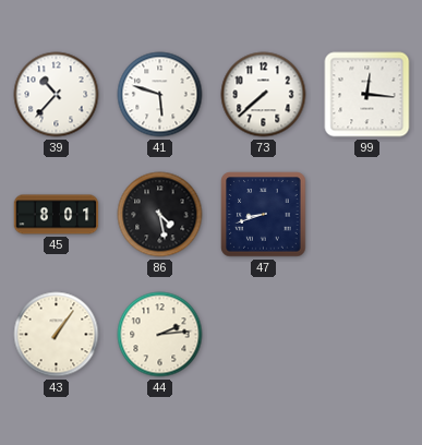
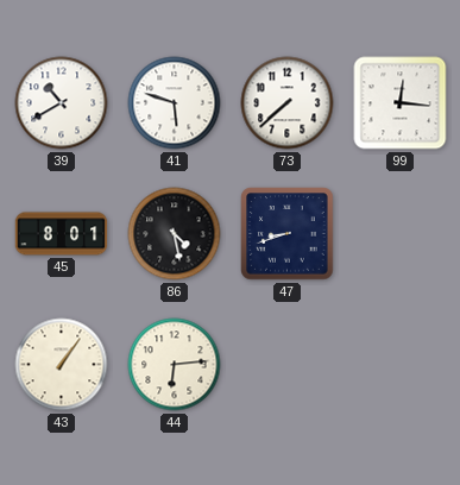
39: 10:37 -> 10:40
44: 2:14 -> 6:14
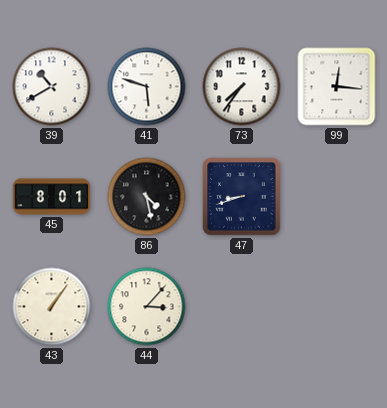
73: 7:38 -> 7:36
44: 6:14 -> 3:07
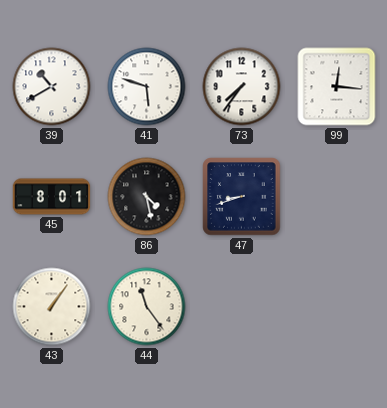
44: 3:07 -> 11:24
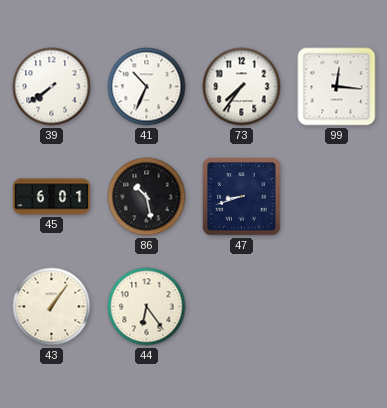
39: 10:40 -> 7:39
41: 5:48 -> 10:34
45: 8:01 -> 6:01
86: 4:28 -> 10:28
44: 11:24 -> 6:24
